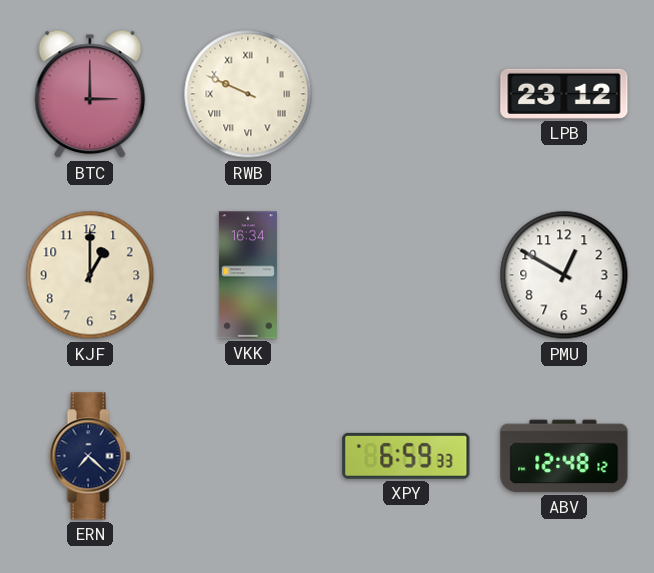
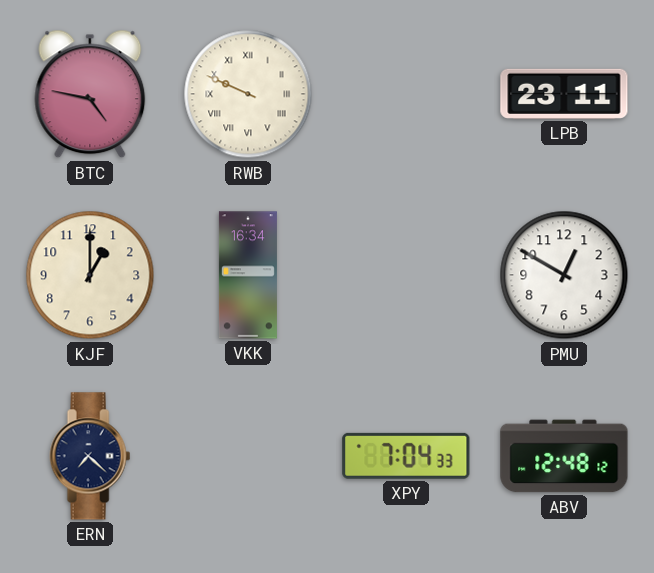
BTC: 3:00 -> 4:47
LPB: 23:12 -> 23:11
XPY: 6:59 -> 7:04
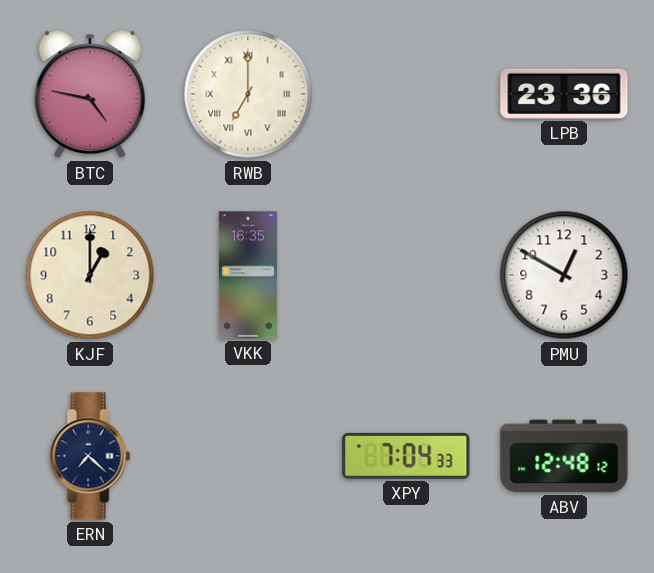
RWB: 9:49 -> 7:00
LPB: 23:11 -> 23:36
VKK: 16:34 -> 16:35
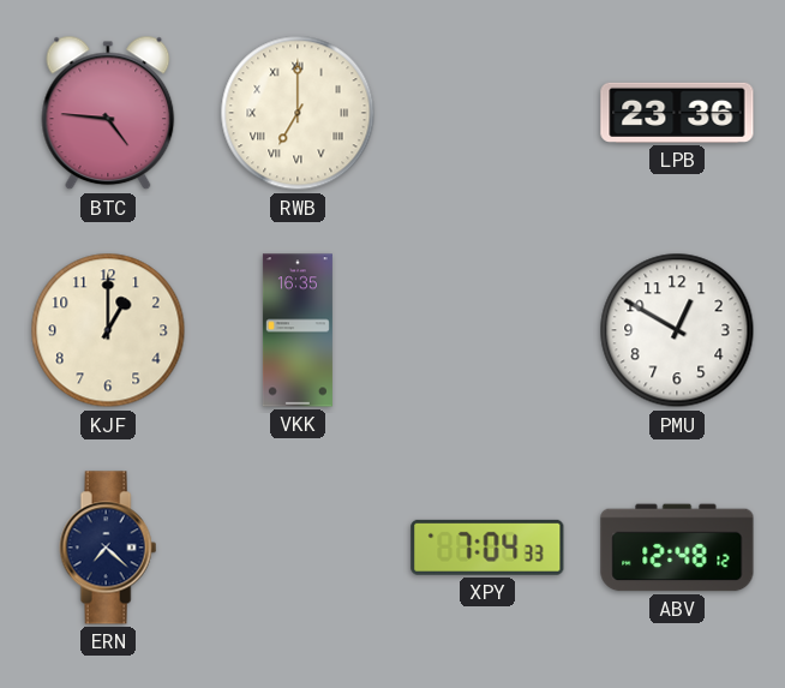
BTC: 4:47 -> 4:46
